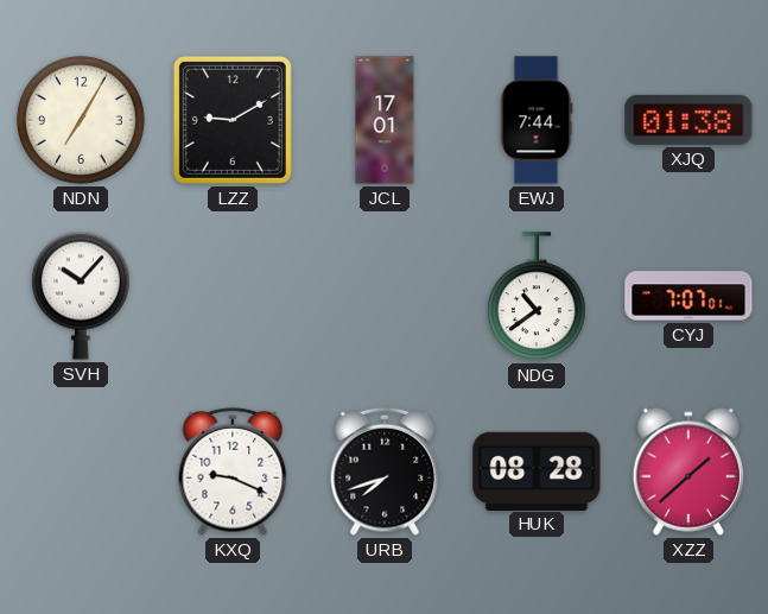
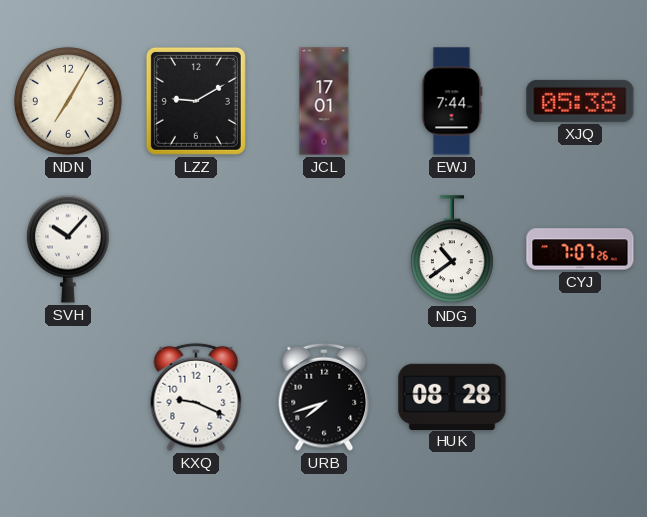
XJQ: 01:38 -> 05:38
CYJ: 7:07:01 -> 7:07:26
XZZ: 1:38 -> none
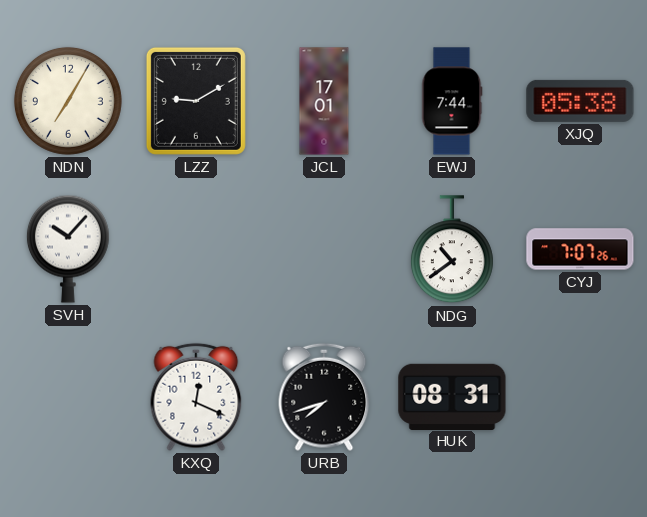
KXQ: 9:19 -> 12:19
HUK: 08:28 -> 08:31
